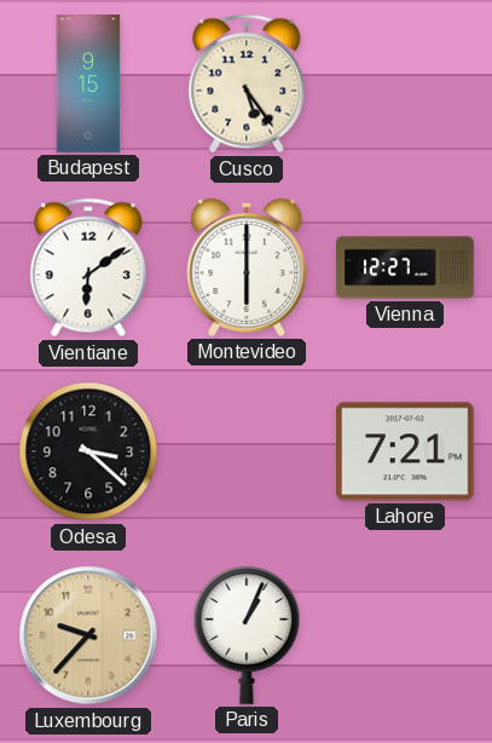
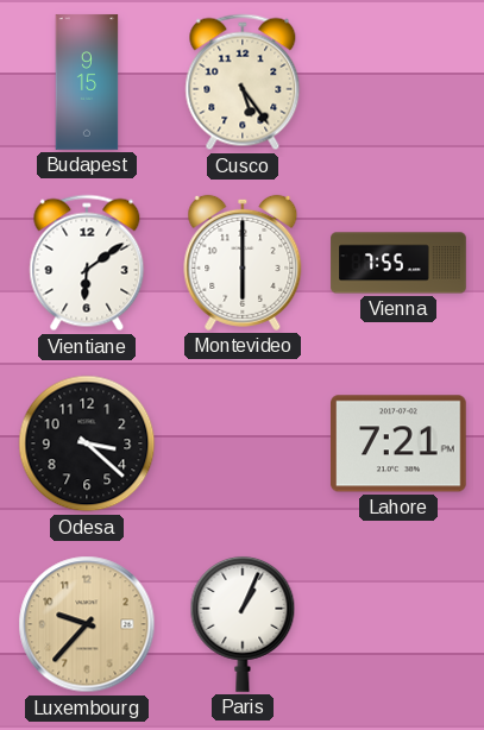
Vienna: 12:27 -> 7:55
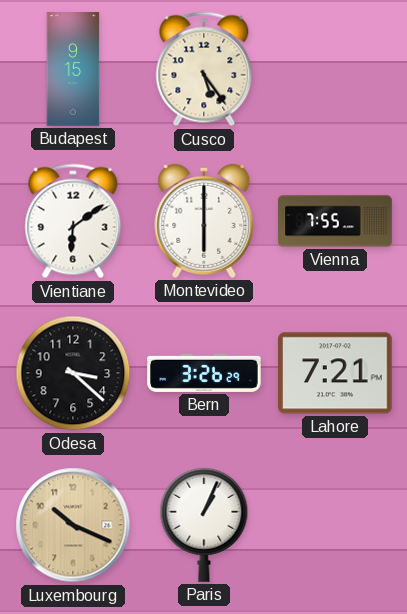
Bern: none -> 3:26
Luxembourg: 9:37 -> 10:19
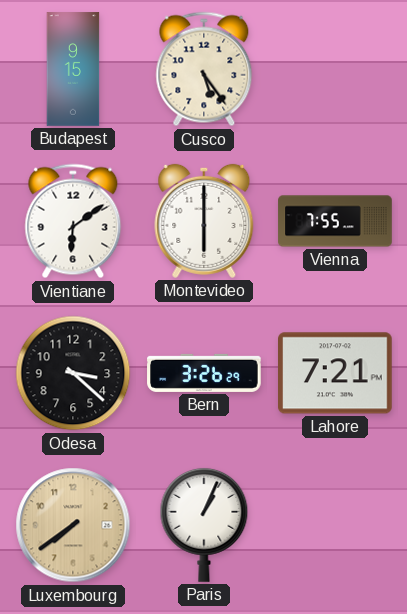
Luxembourg: 10:19 -> 7:39
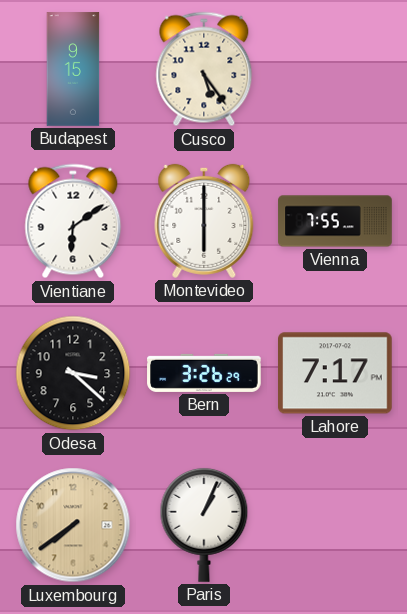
Lahore: 7:21 -> 7:17
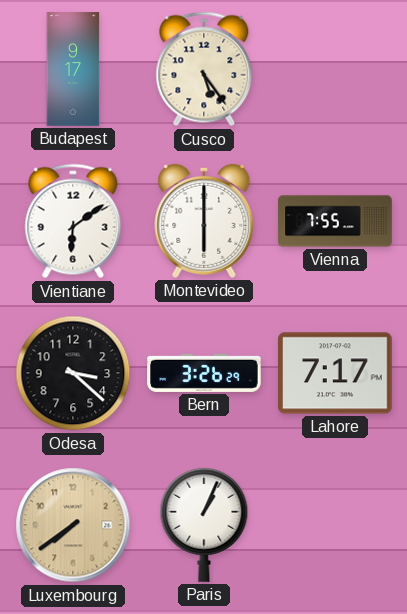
Budapest: 9:15 -> 9:17
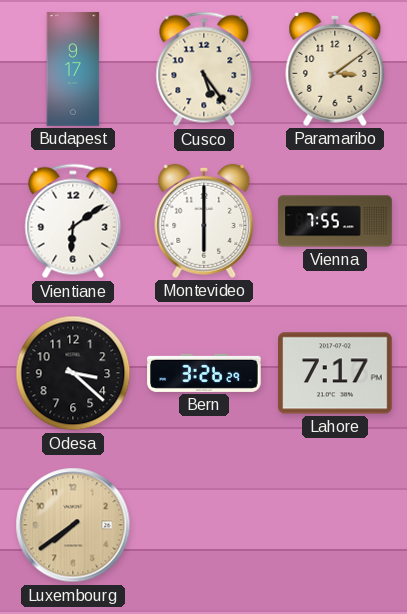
Paramaribo: none -> 3:09
Paris: 1:04 -> none
